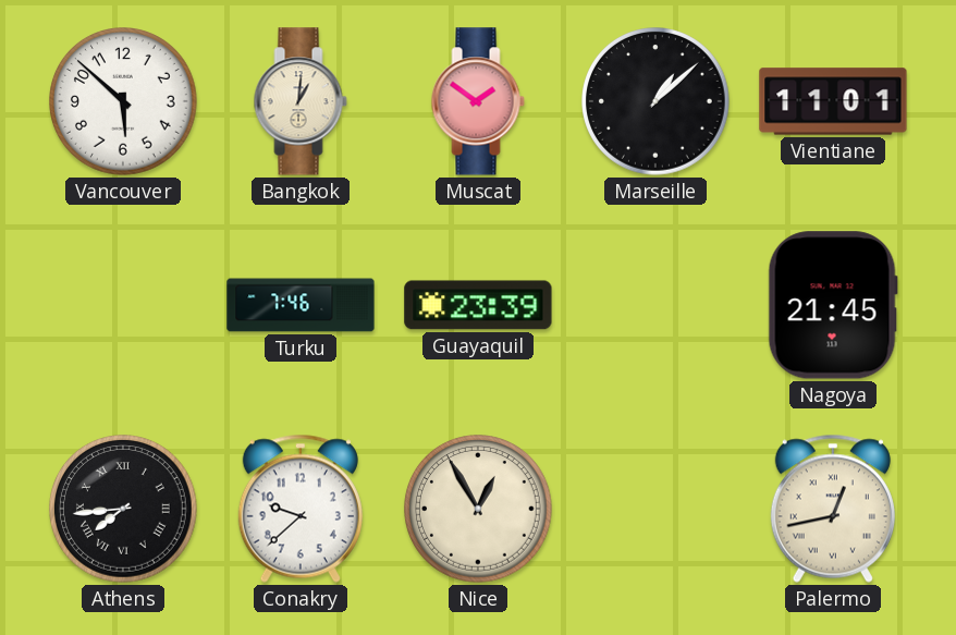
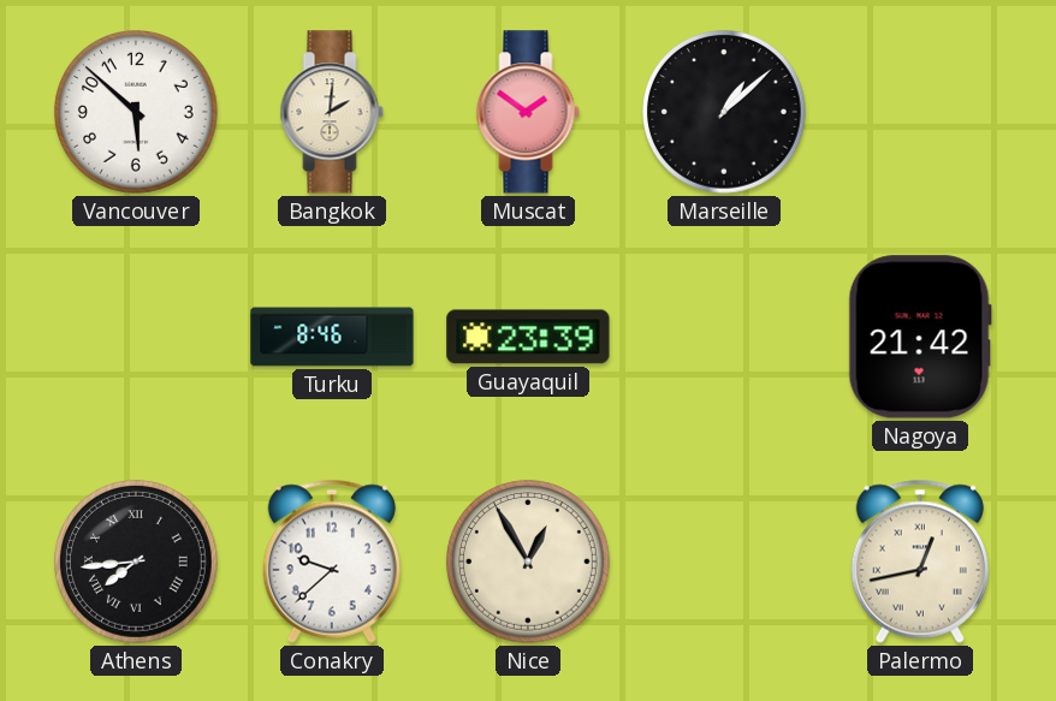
Bangkok: 1:01 -> 2:01
Vientiane: 11:01 -> none
Turku: 7:46 -> 8:46
Nagoya: 21:45 -> 21:42
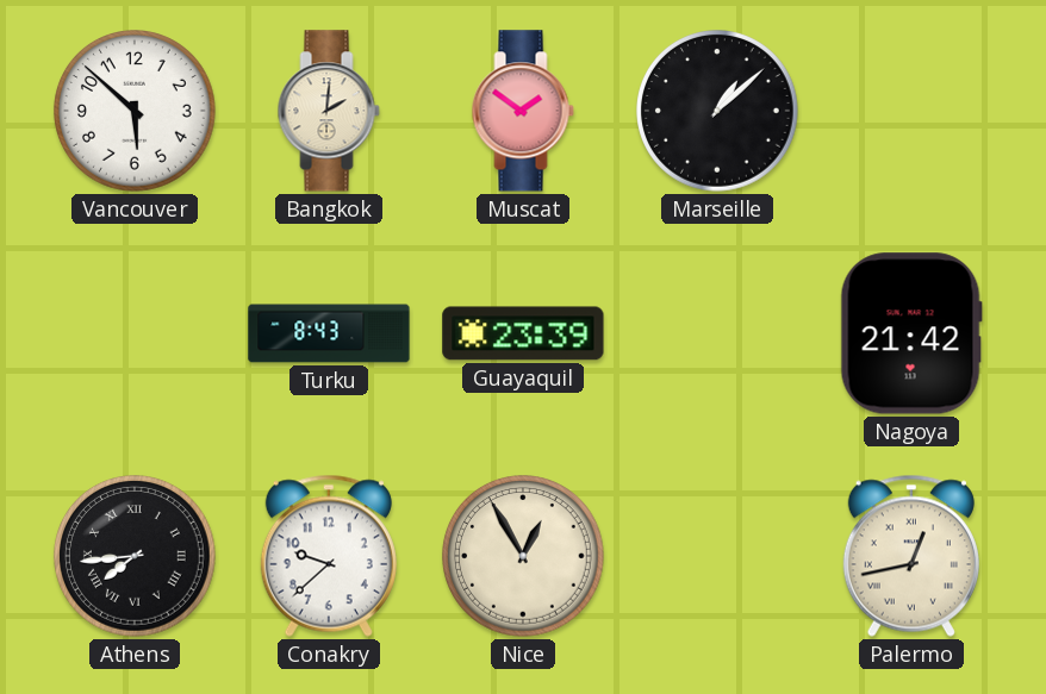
Turku: 8:46 -> 8:43
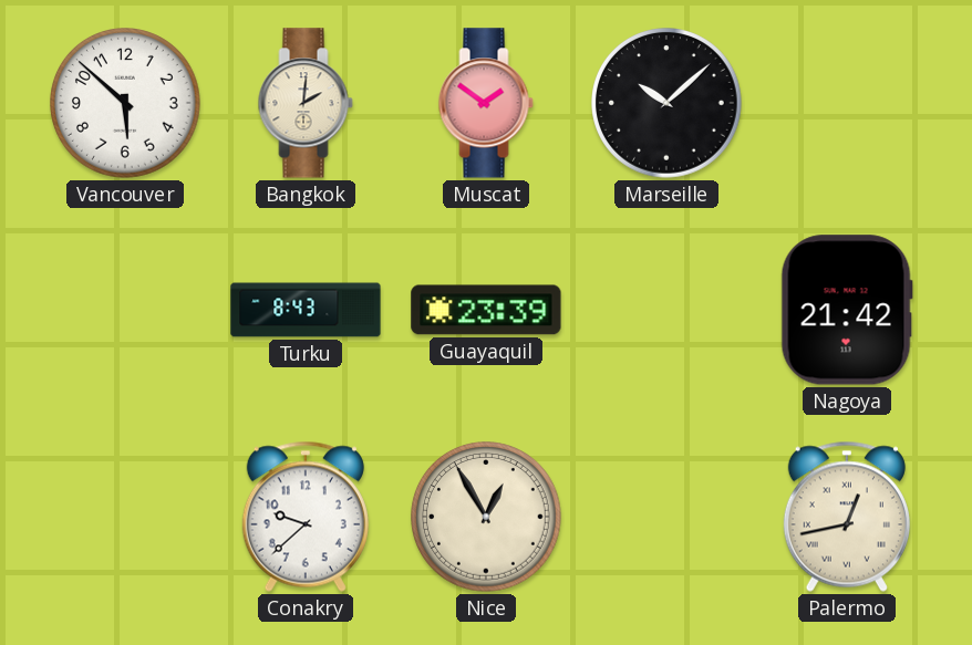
Marseille: 1:08 -> 10:08
Athens: 7:44 -> none
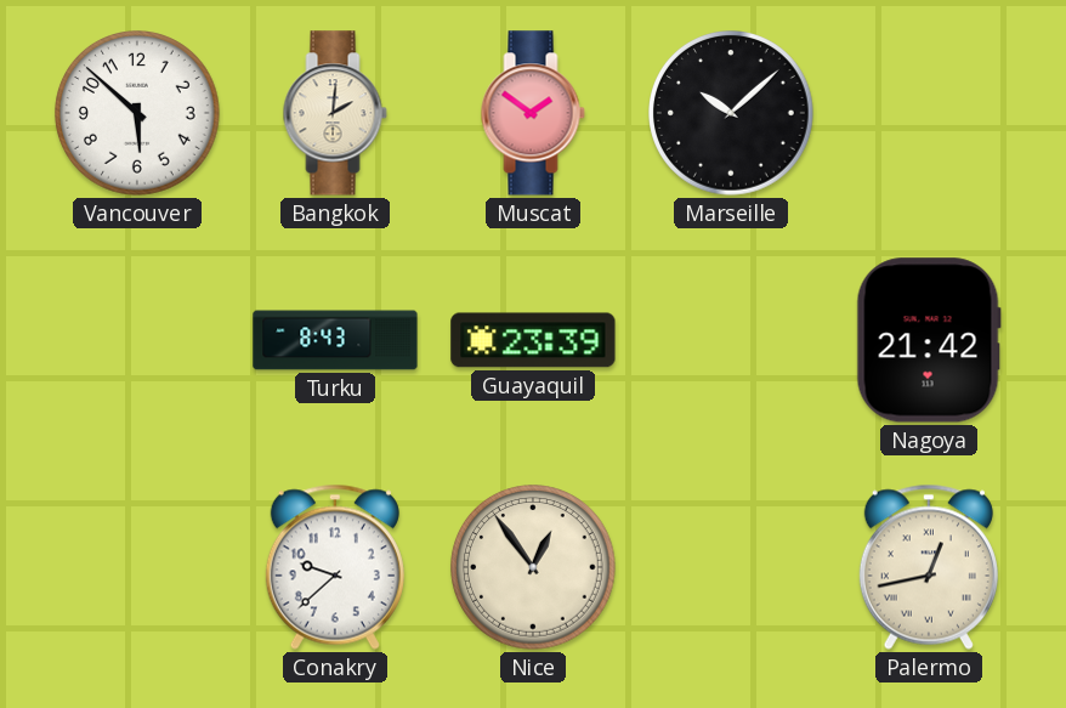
Nice: 12:55 -> 12:54
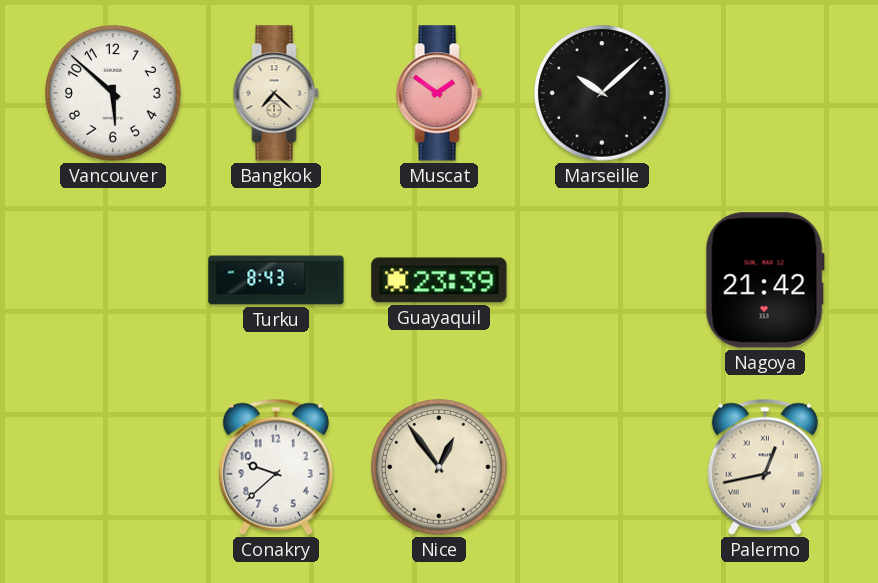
Bangkok: 2:01 -> 7:22
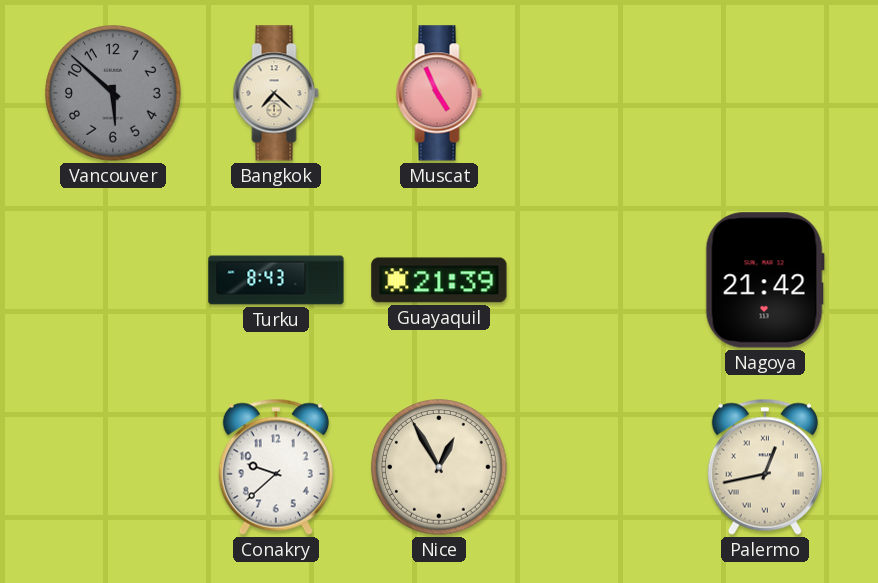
Vancouver dial: white -> grey
Muscat: 1:51 -> 4:56
Marseille: 10:08 -> none
Guayaquil: 23:39 -> 21:39
Nice: 12:54 -> 12:55
